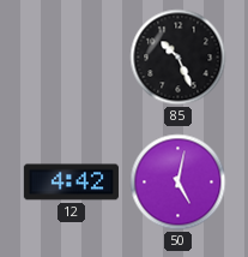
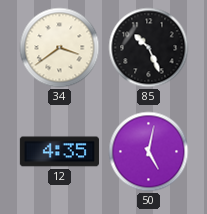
34: none -> 3:39
12: 4:42 -> 4:35
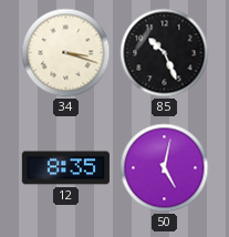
34: 3:39 -> 3:18
12: 4:35 -> 8:35
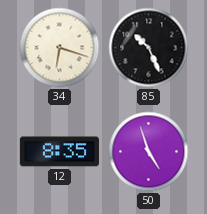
34: 3:18 -> 6:18
50: 5:02 -> 4:57
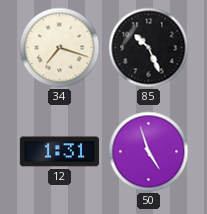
34: 6:18 -> 7:18
12: 8:35 -> 1:31
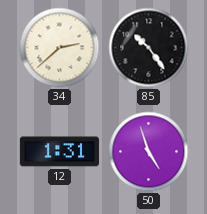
34: 7:18 -> 2:38
85: 10:26 -> 10:24
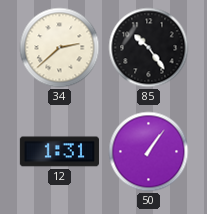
50: 4:57 -> 1:06
